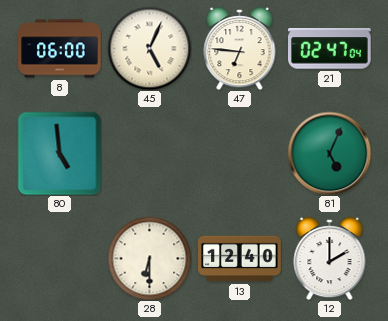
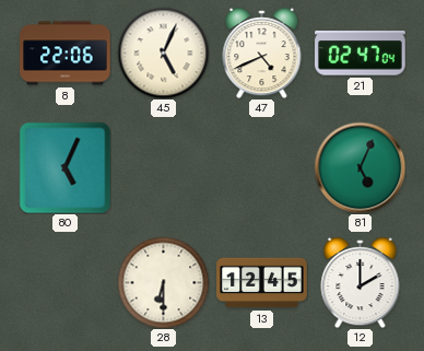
8: 06:00 -> 22:06
47: 6:46 -> 4:41
80: 4:59 -> 5:04
13: 12:40 -> 12:45
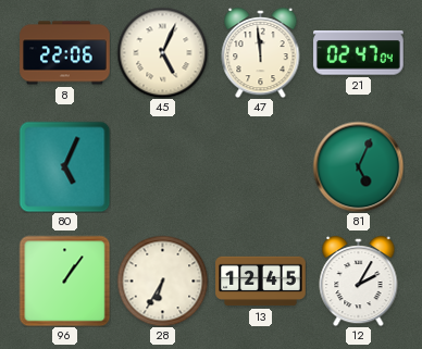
47: 4:41 -> 11:59
96: none -> 1:06
28: 6:30 -> 6:35
12: 2:00 -> 2:05
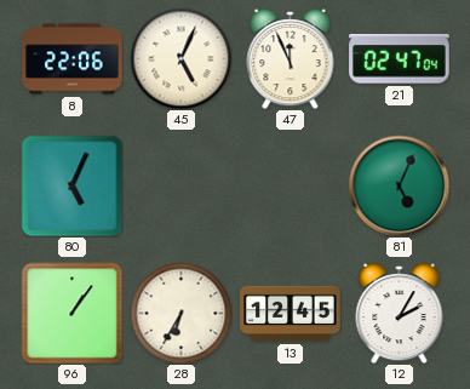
47: 11:59 -> 11:56
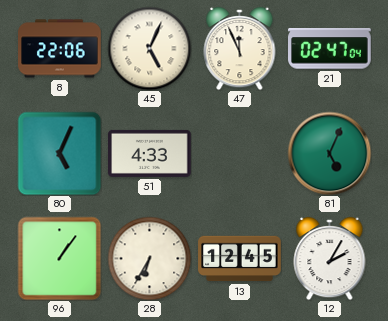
51: none -> 4:33
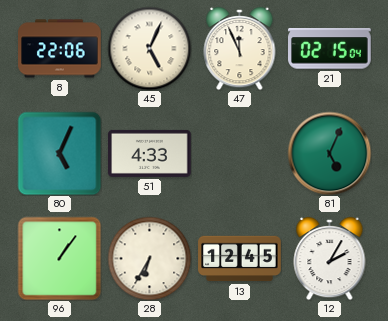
21: 02:47 -> 02:15
